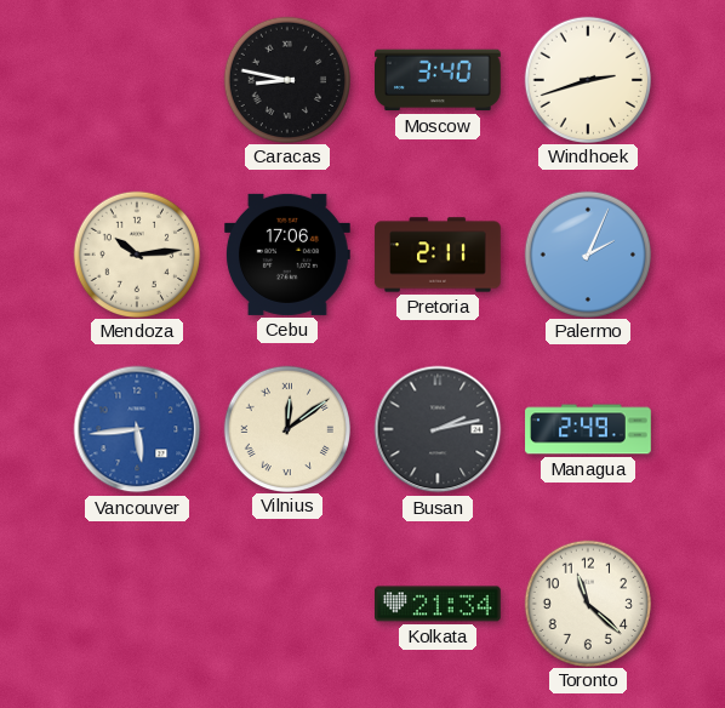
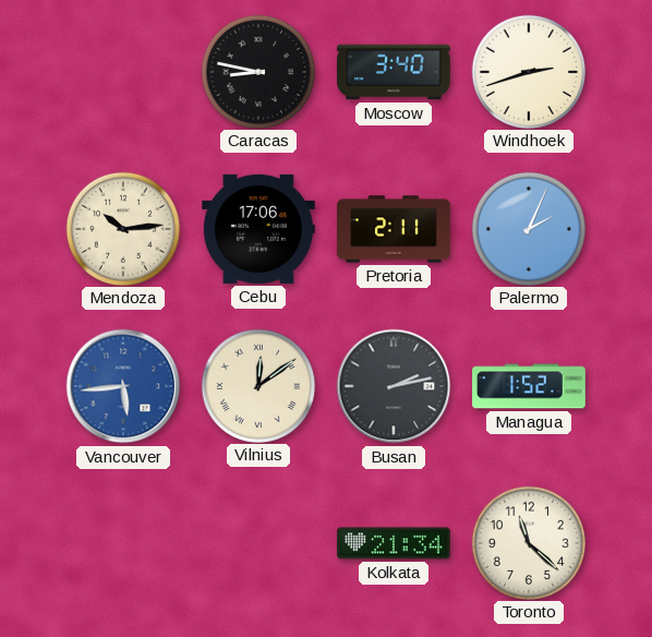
Managua: 2:49 -> 1:52
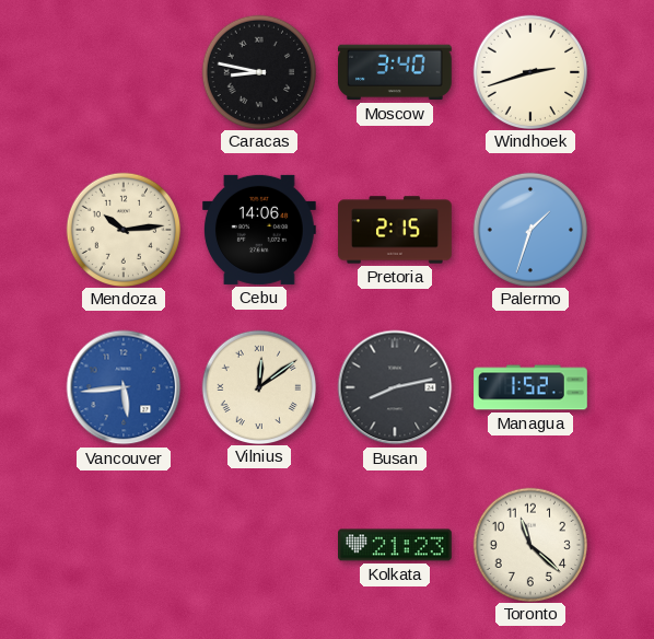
Cebu: 17:06 -> 14:06
Pretoria: 2:11 -> 2:15
Palermo: 2:04 -> 1:33
Busan: 2:13 -> 8:13
Kolkata: 21:34 -> 21:23
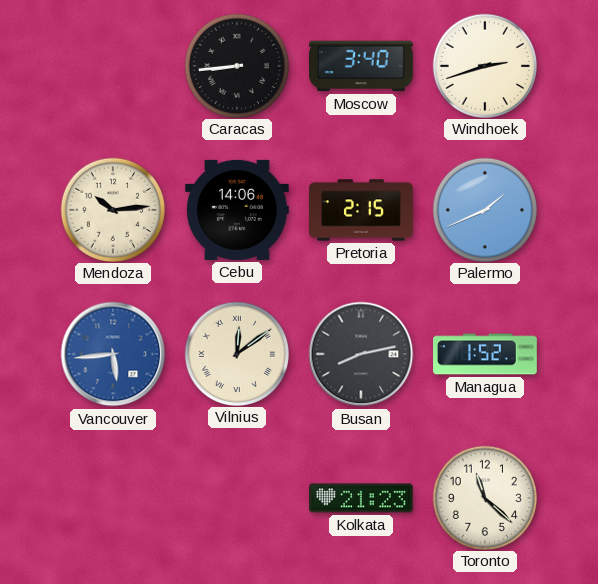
Caracas: 8:47 -> 8:44
Palermo: 1:33 -> 1:41
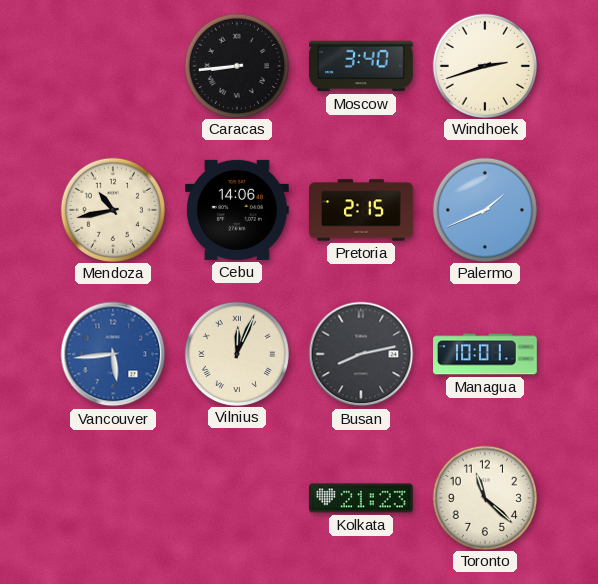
Mendoza: 10:14 -> 10:43
Vilnius: 12:09 -> 12:04
Managua: 1:52 -> 10:01
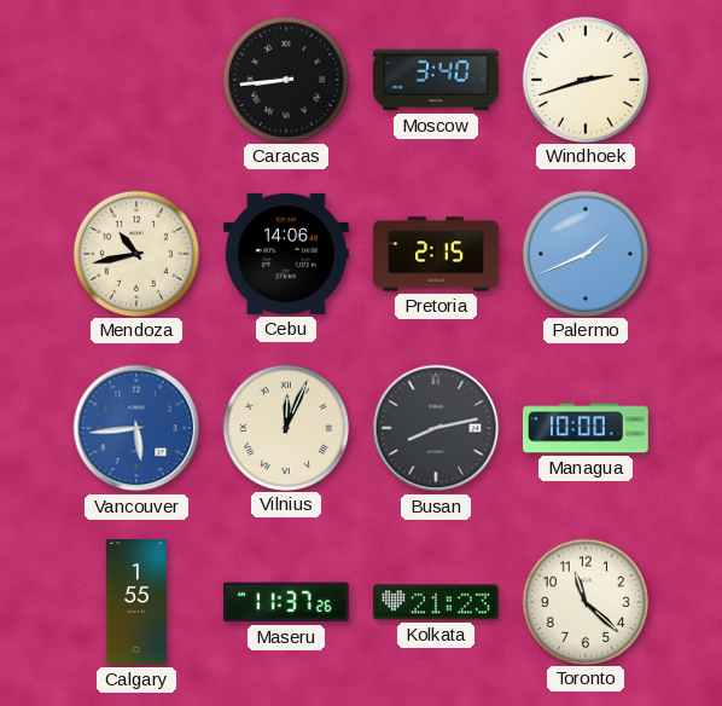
Managua: 10:01 -> 10:00
Calgary: none -> 1:55
Maseru: none -> 11:37
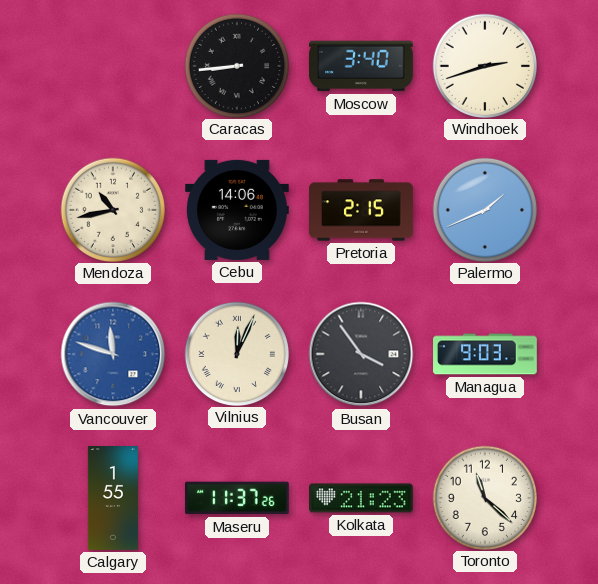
Vancouver: 5:44 -> 11:48
Busan: 8:13 -> 3:54
Managua: 10:00 -> 9:03
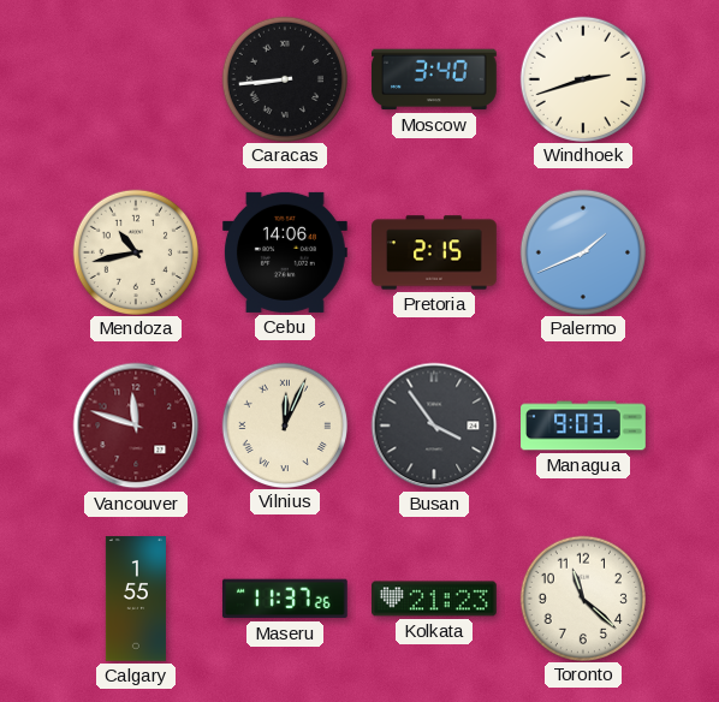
Vancouver dial: blue -> burgundy
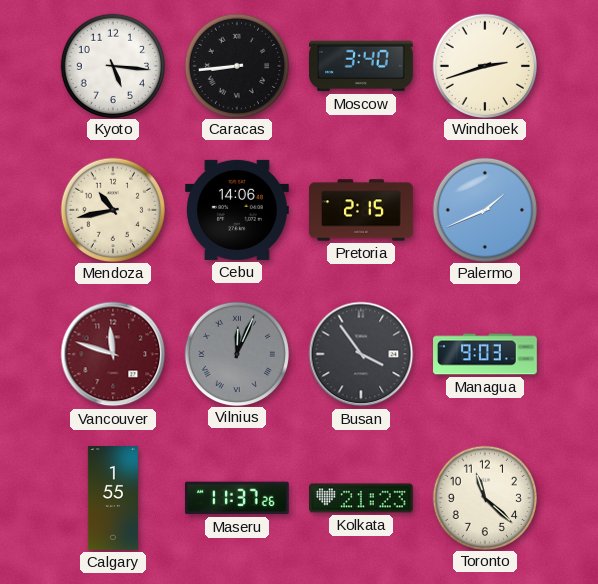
Kyoto: none -> 5:16
Vilnius dial: cream -> grey
